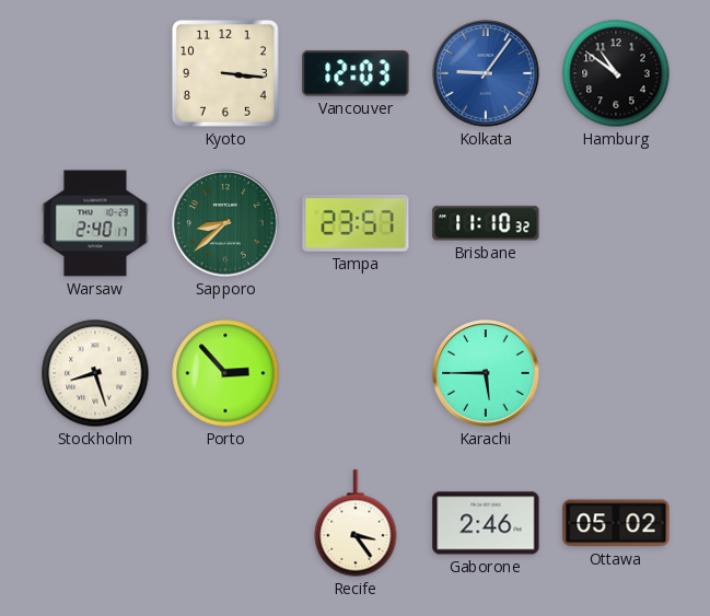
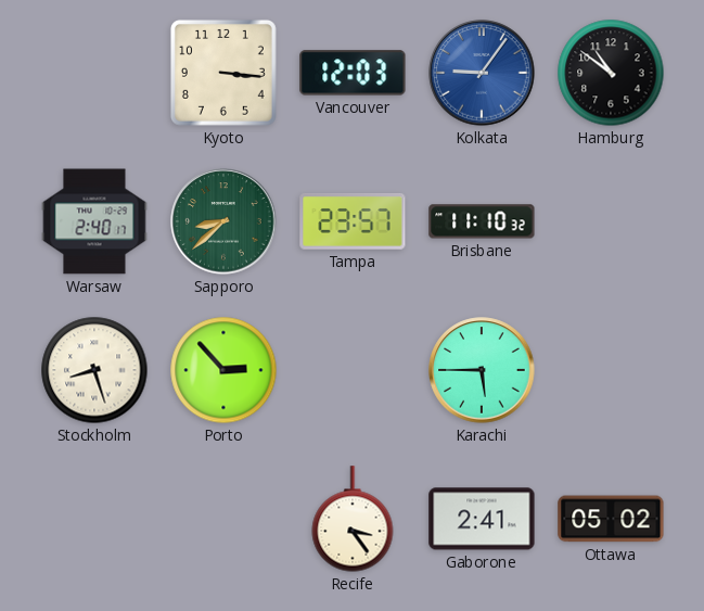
Gaborone: 2:46 -> 2:41
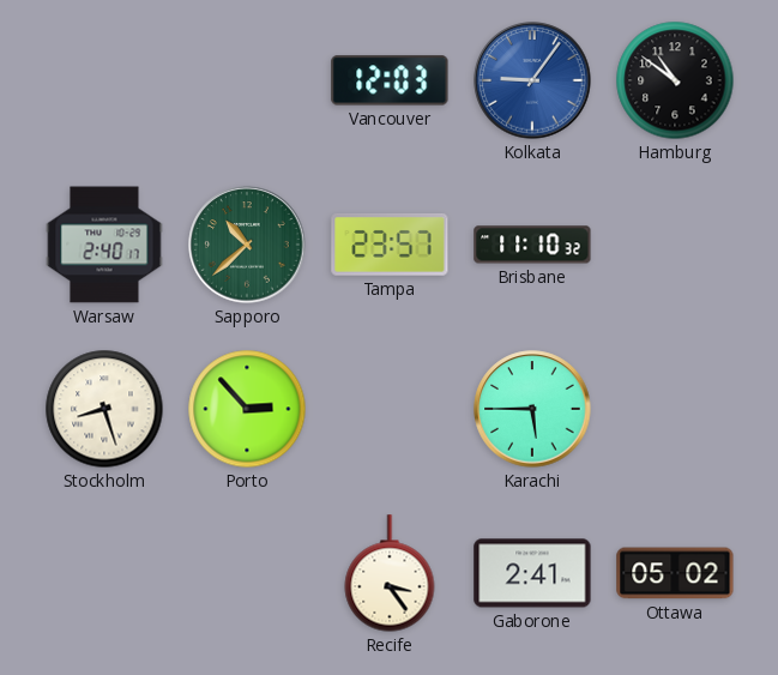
Kyoto: 3:16 -> none
Sapporo: 8:38 -> 10:38
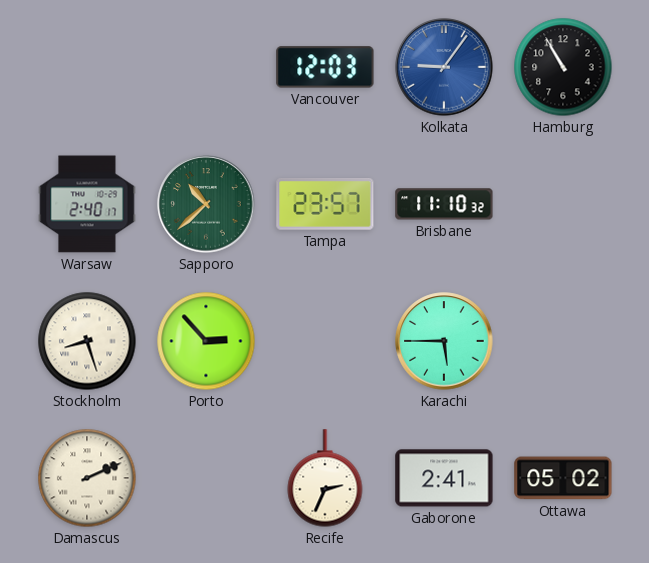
Hamburg: 10:51 -> 10:55
Damascus: none -> 2:11
Recife: 3:24 -> 2:34
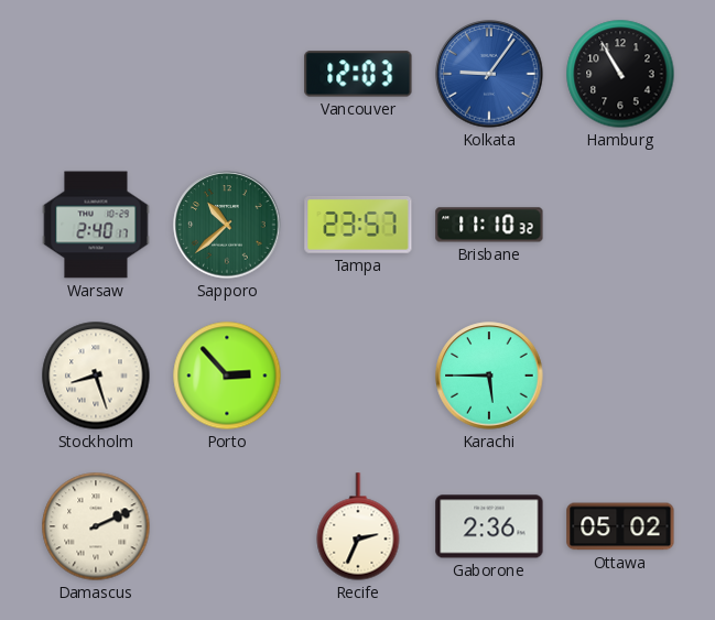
Gaborone: 2:41 -> 2:36
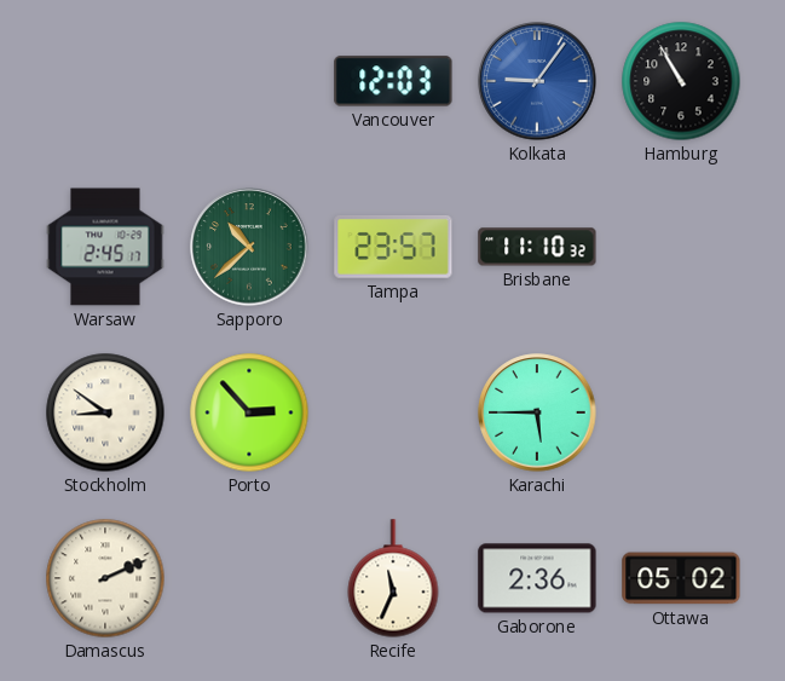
Warsaw: 2:40 -> 2:45
Stockholm: 8:27 -> 8:51
Recife: 2:34 -> 11:34
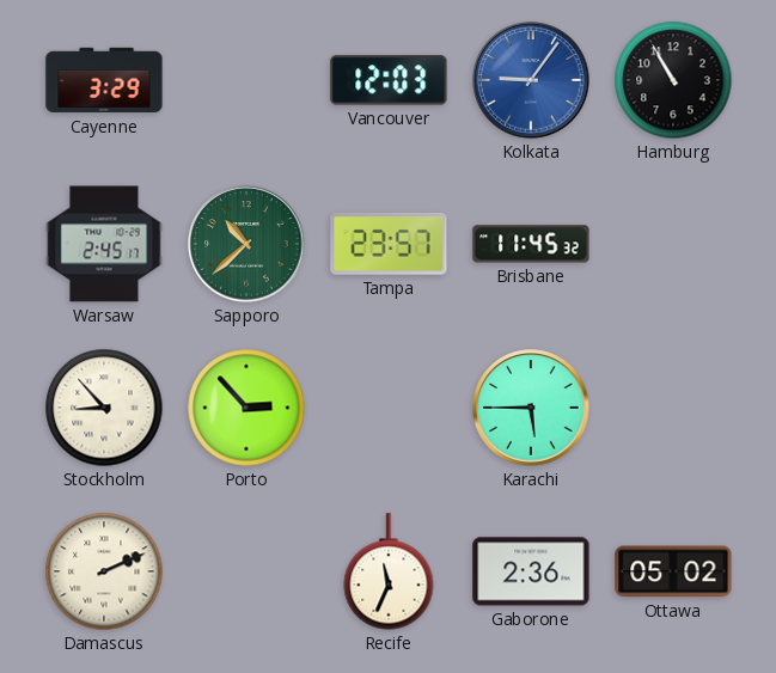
Cayenne: none -> 3:29
Brisbane: 11:10 -> 11:45
Stockholm: 8:51 -> 8:53
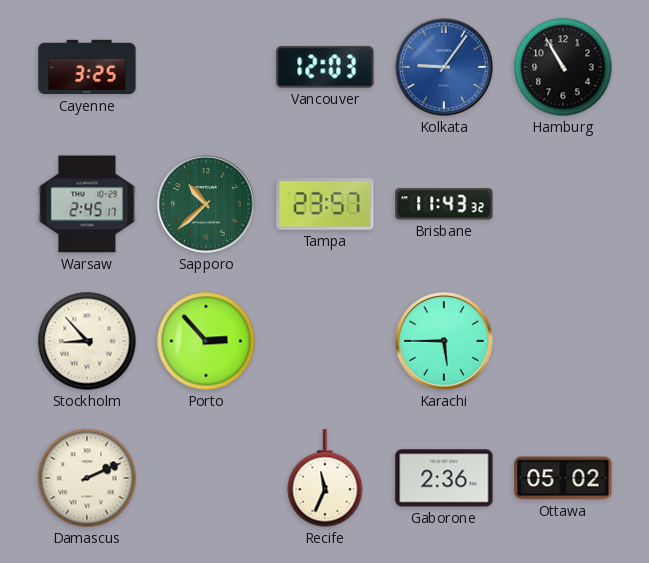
Cayenne: 3:29 -> 3:25
Brisbane: 11:45 -> 11:43
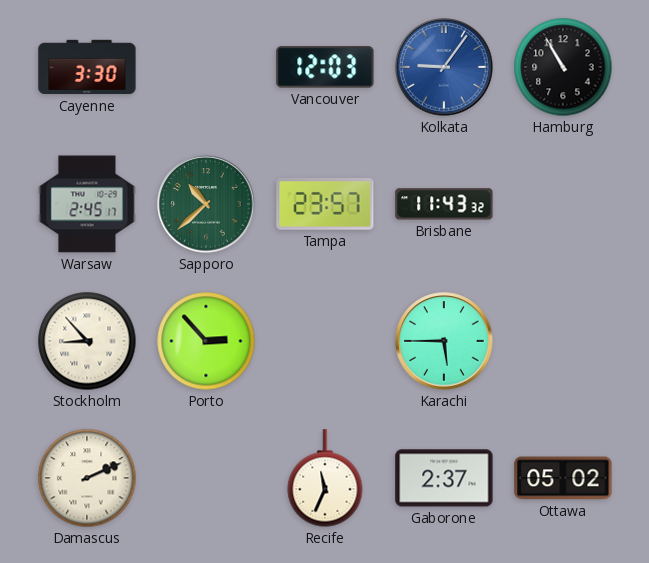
Cayenne: 3:25 -> 3:30
Gaborone: 2:36 -> 2:37
